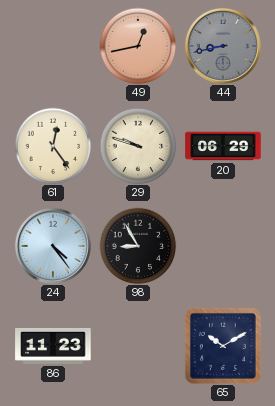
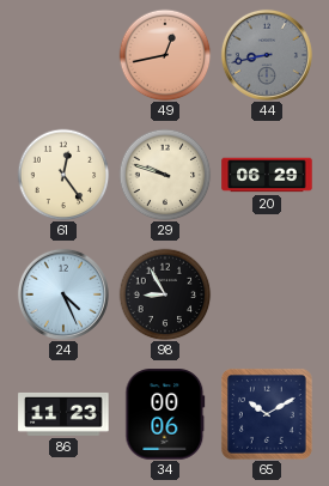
24: 4:24 -> 4:26
34: none -> 00:06
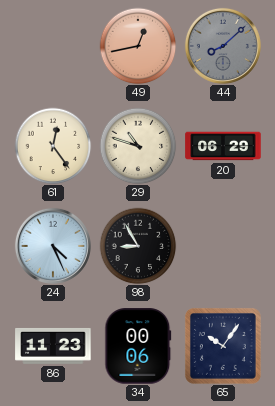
44: 8:43 -> 8:08
29: 9:48 -> 10:48
65: 10:10 -> 10:06
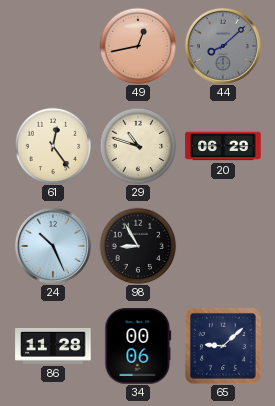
24: 4:26 -> 10:26
86: 11:23 -> 11:28
65: 10:06 -> 9:08
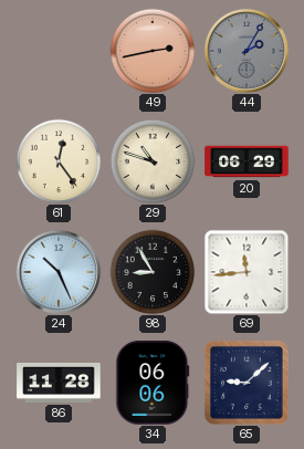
49: 12:43 -> 2:43
44: 8:08 -> 2:05
69: none -> 11:44
34: 00:06 -> 06:06
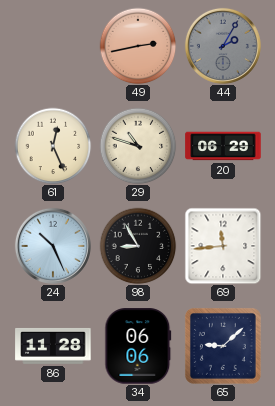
61: 12:24 -> 12:26
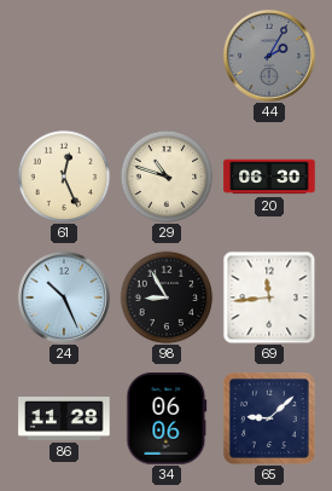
49: 2:43 -> none
20: 06:29 -> 06:30
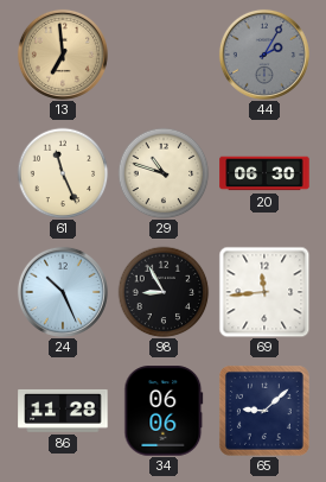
13: none -> 6:59
61: 12:26 -> 11:26
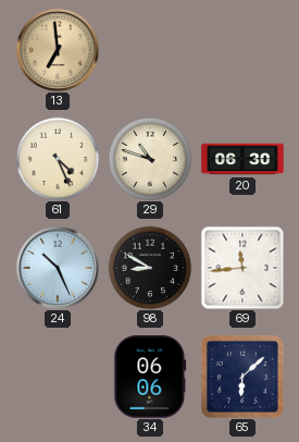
44: 2:05 -> none
61: 11:26 -> 4:26
98: 8:55 -> 8:50
86: 11:28 -> none
65: 9:08 -> 6:08
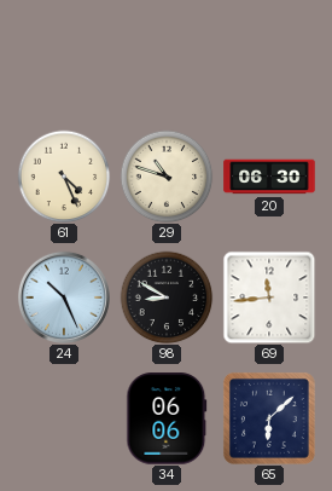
13: 6:59 -> none
